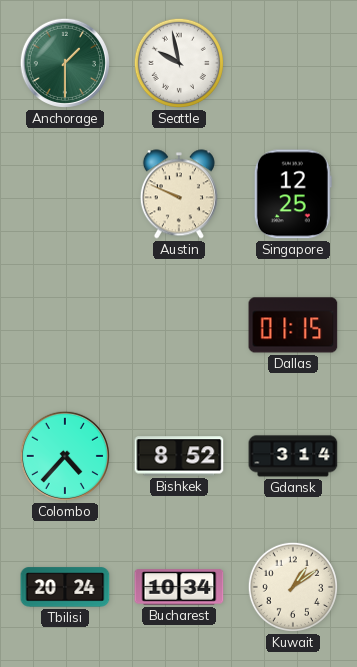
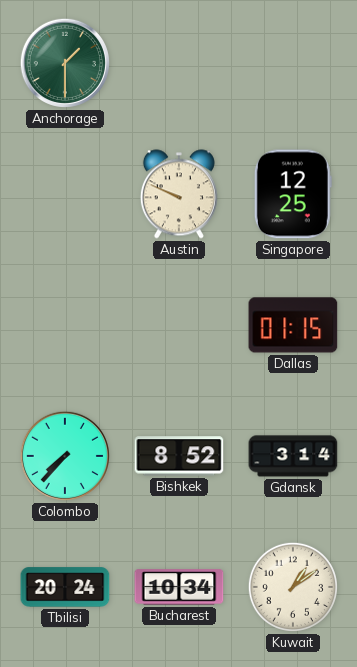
Seattle: 9:58 -> none
Colombo: 4:37 -> 7:37
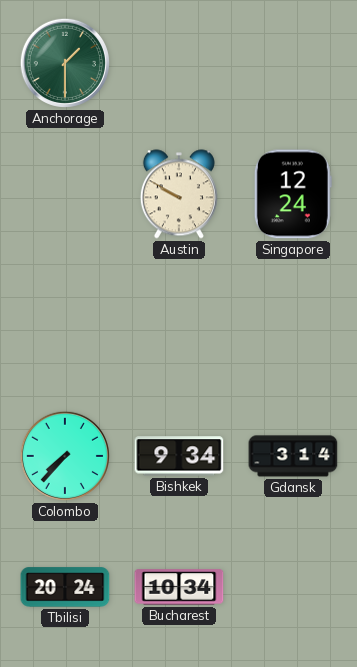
Austin: 9:49 -> 9:50
Singapore: 12:25 -> 12:24
Dallas: 01:15 -> none
Bishkek: 8:52 -> 9:34
Kuwait: 1:09 -> none
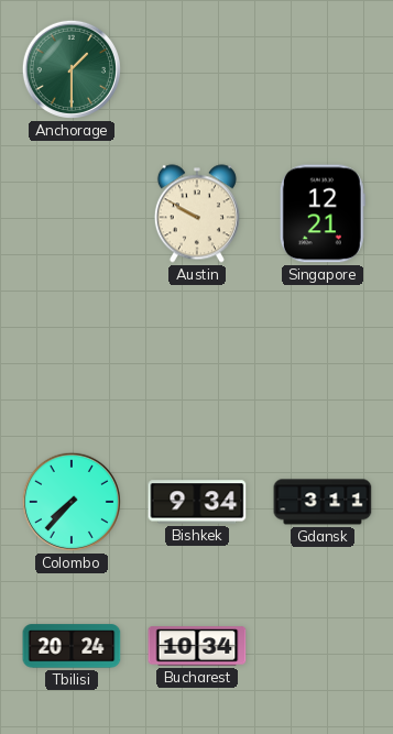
Singapore: 12:24 -> 12:21
Gdansk: 3:14 -> 3:11
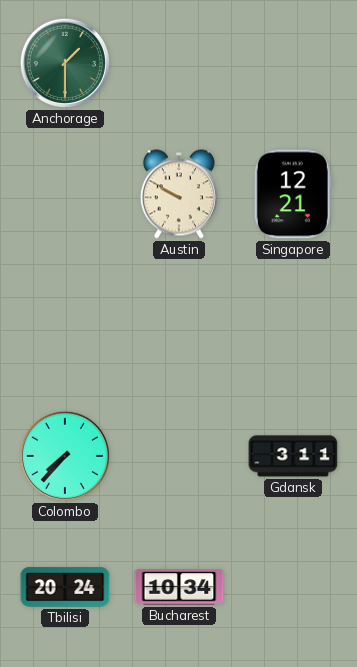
Bishkek: 9:34 -> none
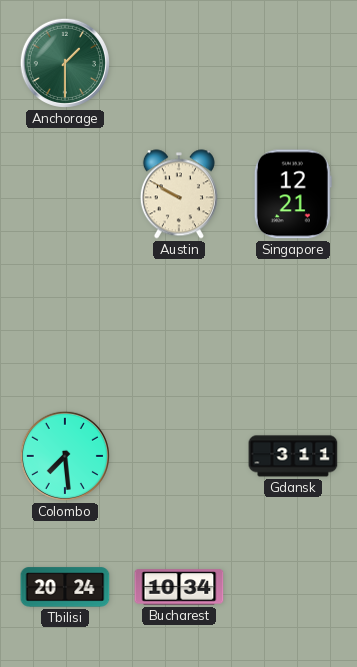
Colombo: 7:37 -> 7:29
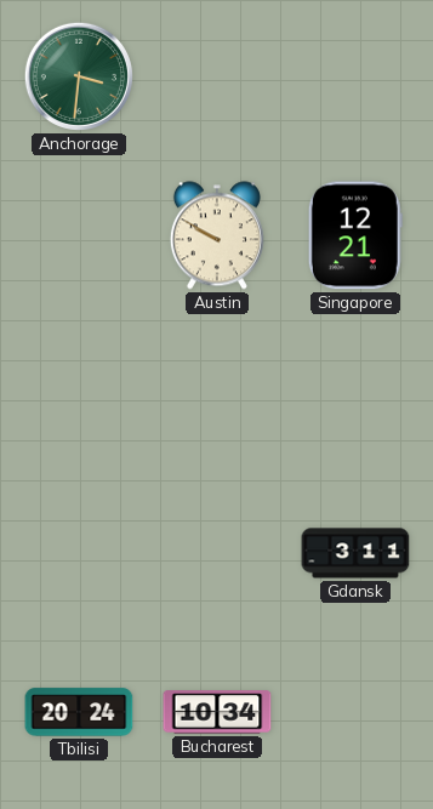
Anchorage: 1:30 -> 3:31
Colombo: 7:29 -> none
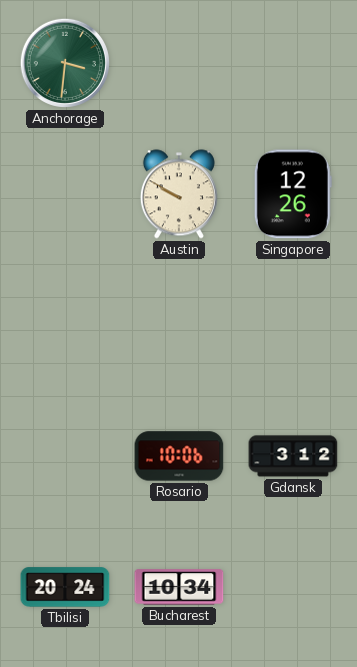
Singapore: 12:21 -> 12:26
Rosario: none -> 10:06
Gdansk: 3:11 -> 3:12
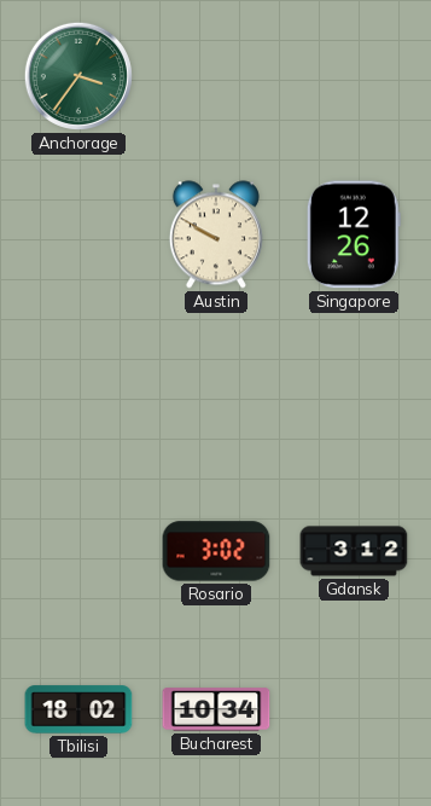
Anchorage: 3:31 -> 3:36
Rosario: 10:06 -> 3:02
Tbilisi: 20:24 -> 18:02
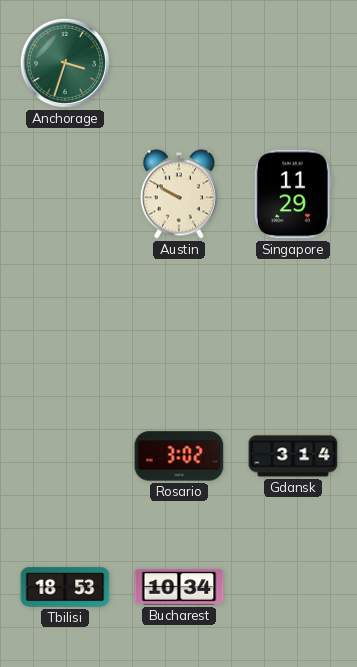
Anchorage: 3:36 -> 3:33
Singapore: 12:26 -> 11:29
Gdansk: 3:12 -> 3:14
Tbilisi: 18:02 -> 18:53
